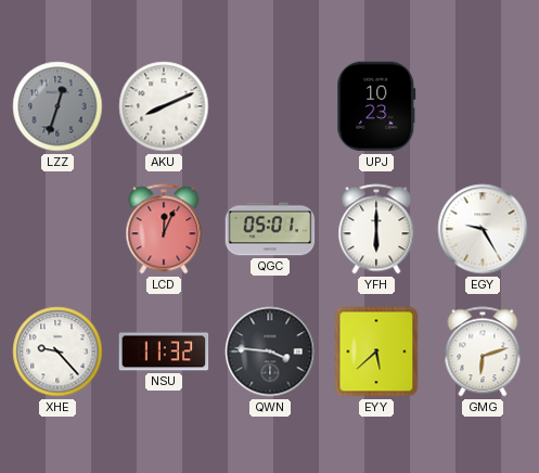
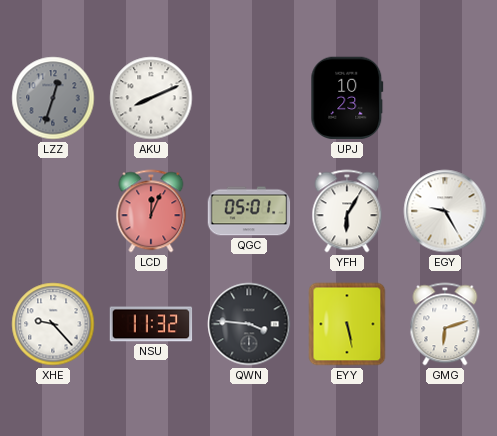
YFH: 6:00 -> 6:05
EYY: 5:38 -> 5:28
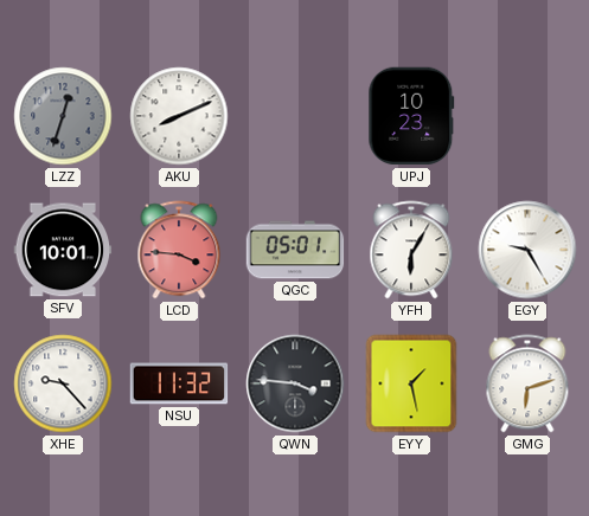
SFV: none -> 10:01
LCD: 12:04 -> 3:46
EYY: 5:28 -> 1:28
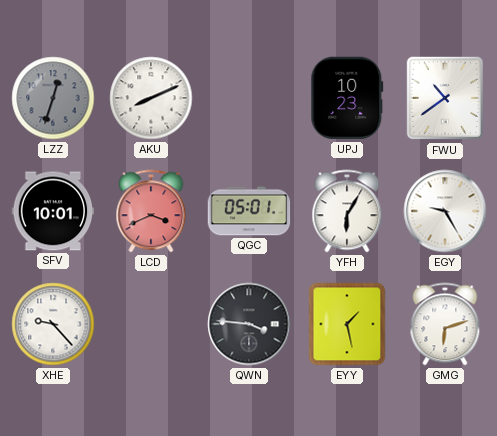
FWU: none -> 10:39
LCD: 3:46 -> 3:41
NSU: 11:32 -> none
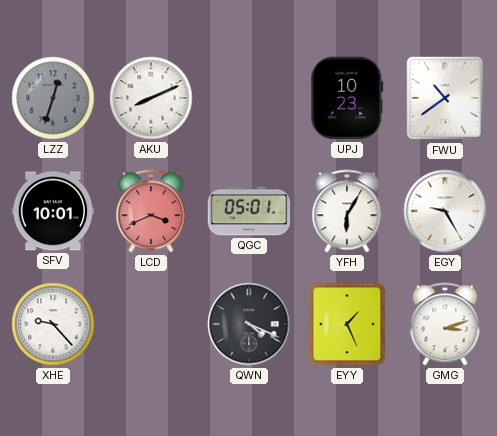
QWN: 3:46 -> 4:19
EYY: 1:28 -> 1:26
GMG: 6:12 -> 3:12
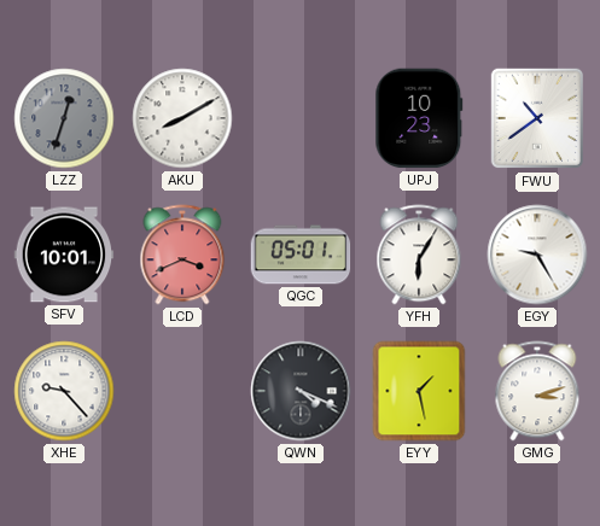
AKU: 8:11 -> 8:10
EYY: 1:26 -> 1:28
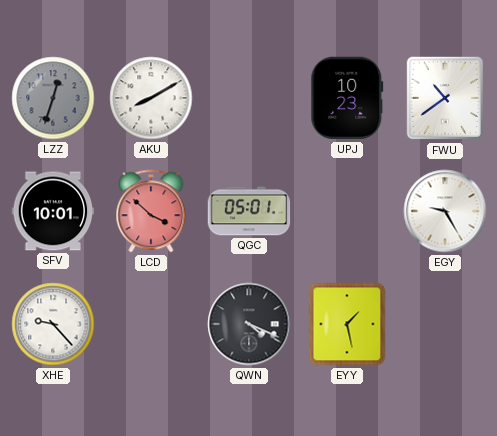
LCD: 3:41 -> 3:52
YFH: 6:05 -> none
GMG: 3:12 -> none
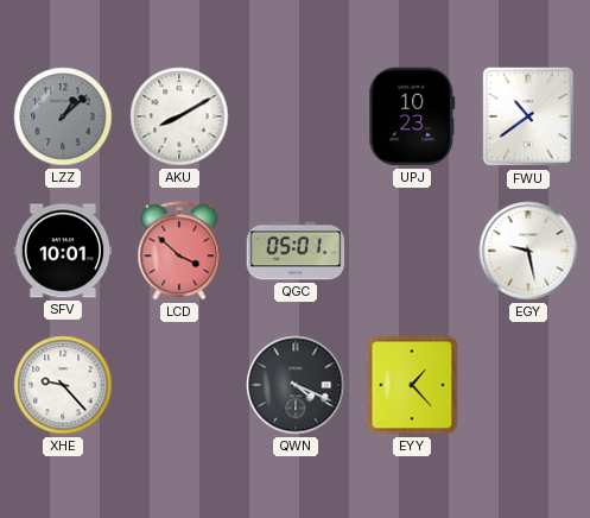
LZZ: 12:33 -> 1:08
EGY: 9:25 -> 9:28
EYY: 1:28 -> 1:23
